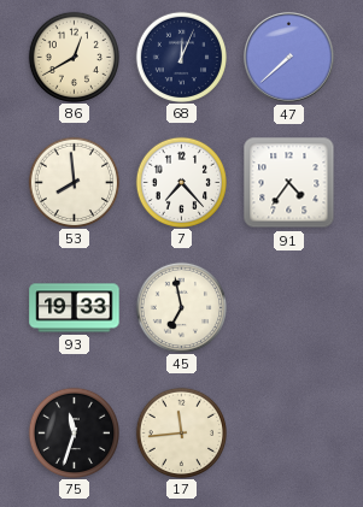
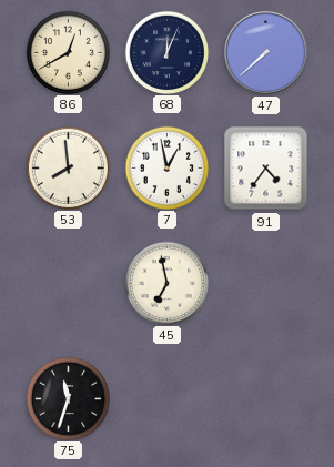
7: 7:23 -> 12:58
93: 19:33 -> none
17: 11:44 -> none
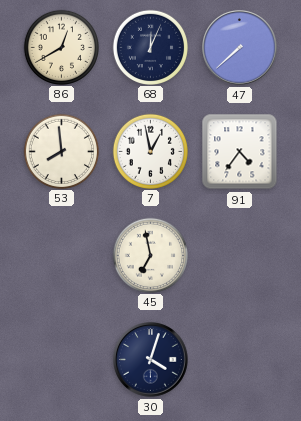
75: 11:33 -> none
30: none -> 4:03
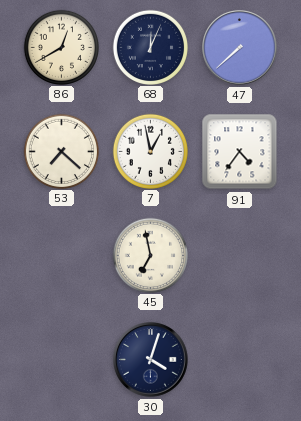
53: 7:59 -> 7:22
